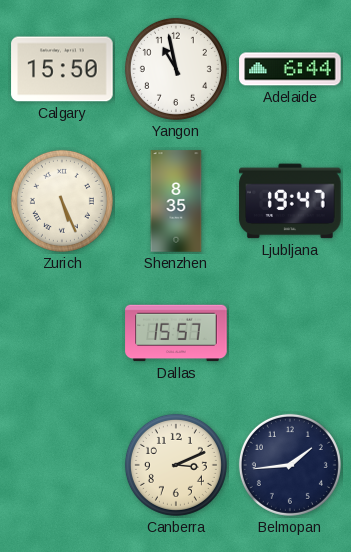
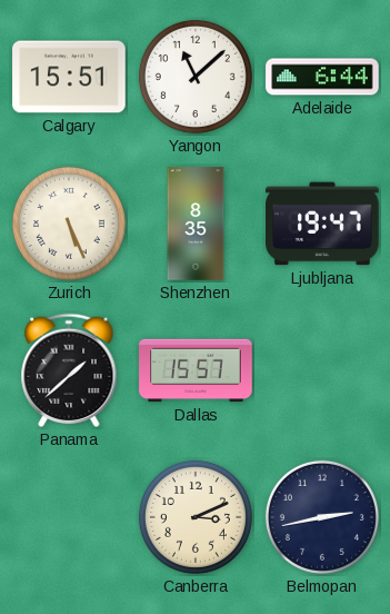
Calgary: 15:50 -> 15:51
Yangon: 10:58 -> 11:08
Panama: none -> 1:38
Belmopan: 1:44 -> 2:43
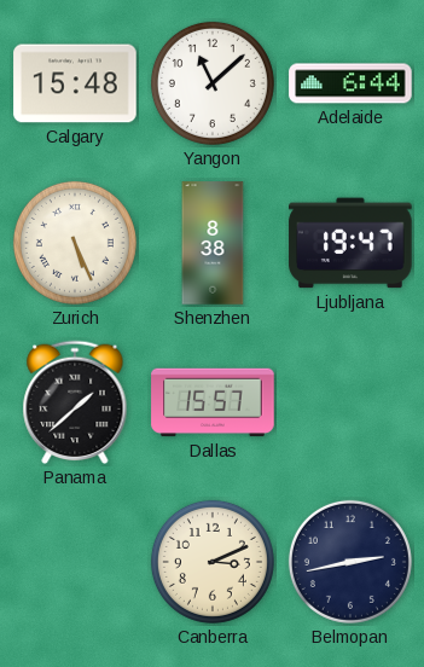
Calgary: 15:51 -> 15:48
Shenzhen: 8:35 -> 8:38
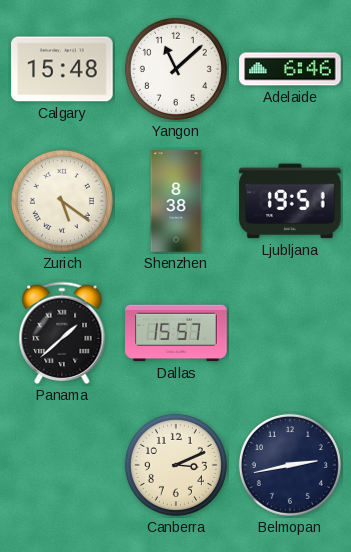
Adelaide: 6:44 -> 6:46
Zurich: 5:26 -> 5:21
Ljubljana: 19:47 -> 19:51
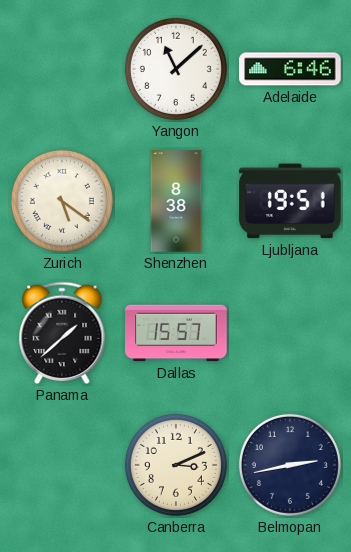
Calgary: 15:48 -> none
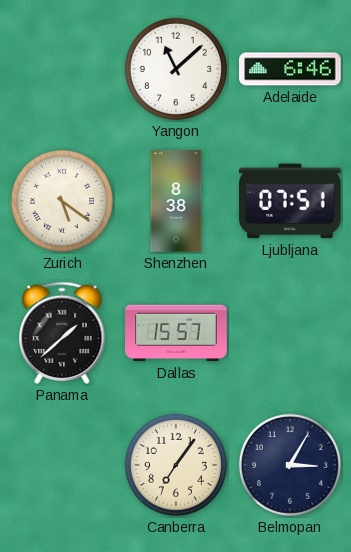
Ljubljana: 19:51 -> 07:51
Canberra: 3:11 -> 7:06
Belmopan: 2:43 -> 3:05
